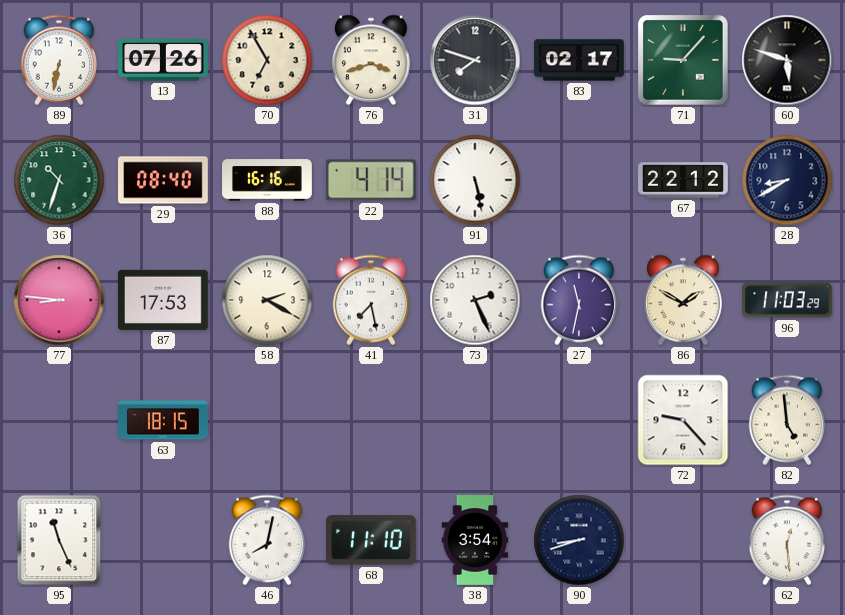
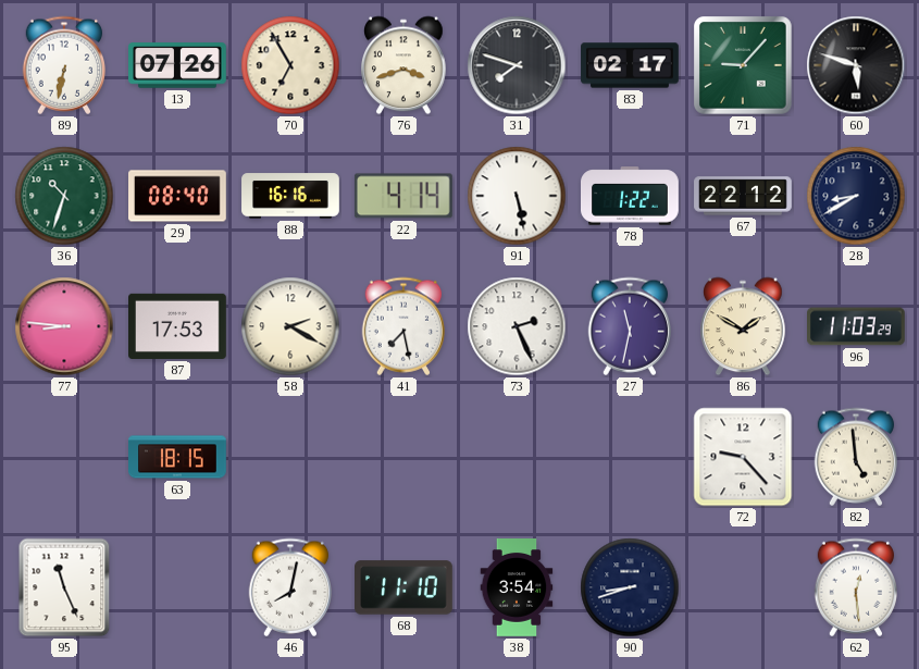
78: none -> 1:22
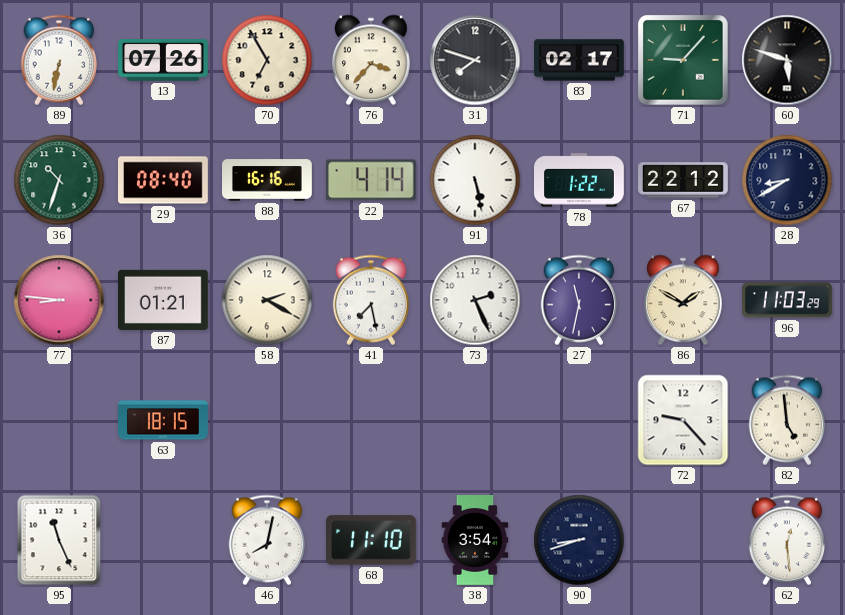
76: 3:42 -> 3:37
87: 17:53 -> 01:21
